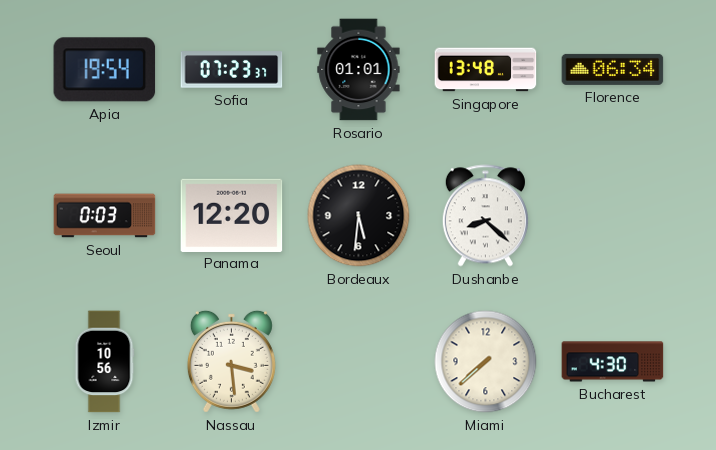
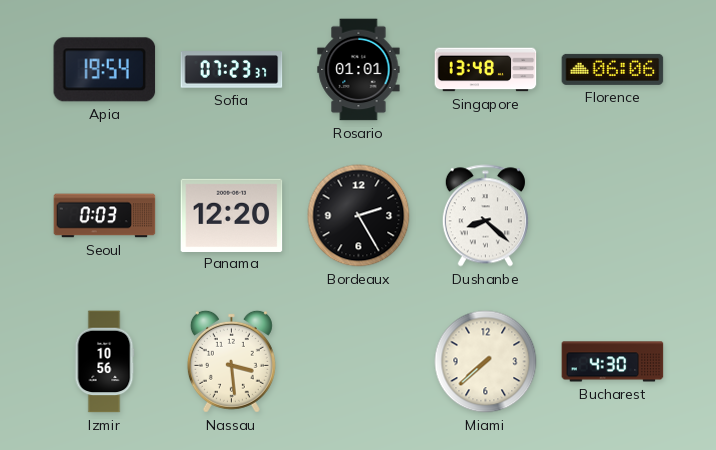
Florence: 06:34 -> 06:06
Bordeaux: 5:31 -> 2:25
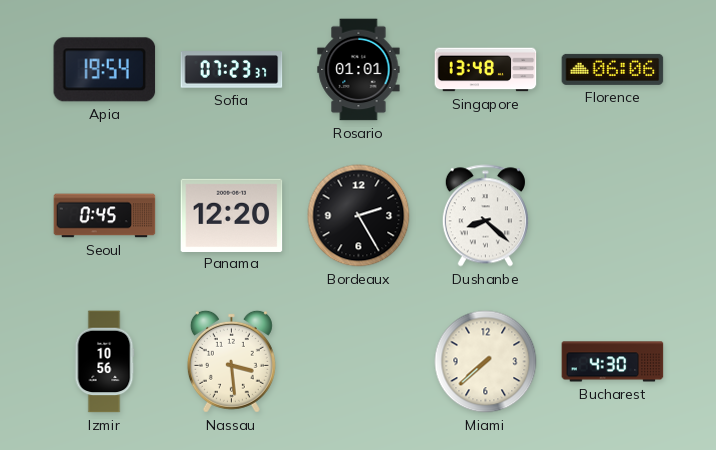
Seoul: 0:03 -> 0:45
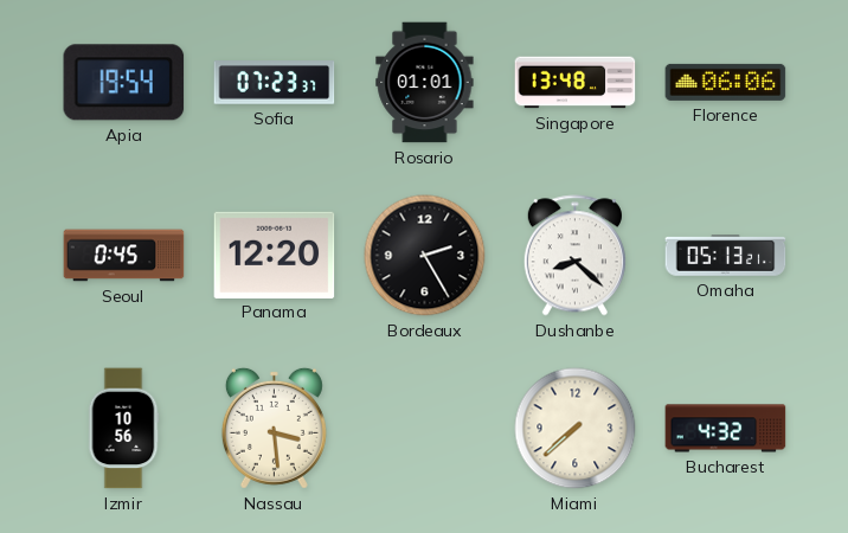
Omaha: none -> 05:13
Bucharest: 4:30 -> 4:32
